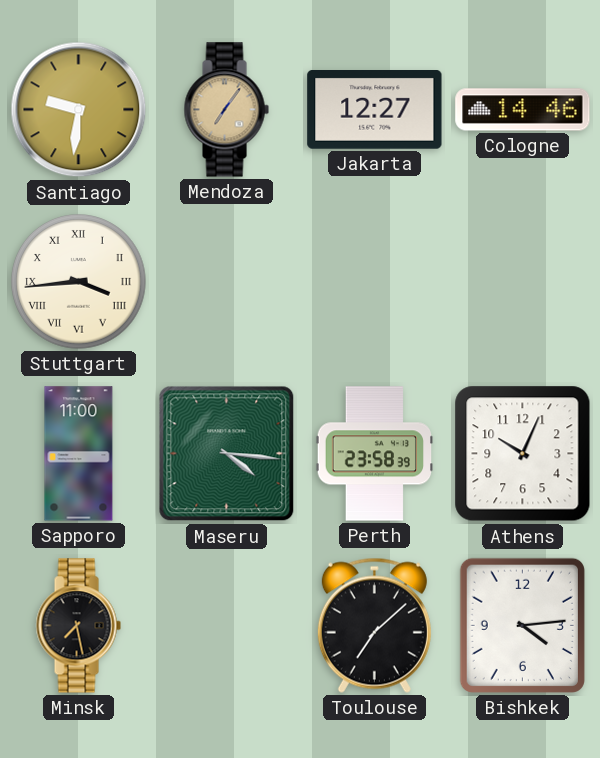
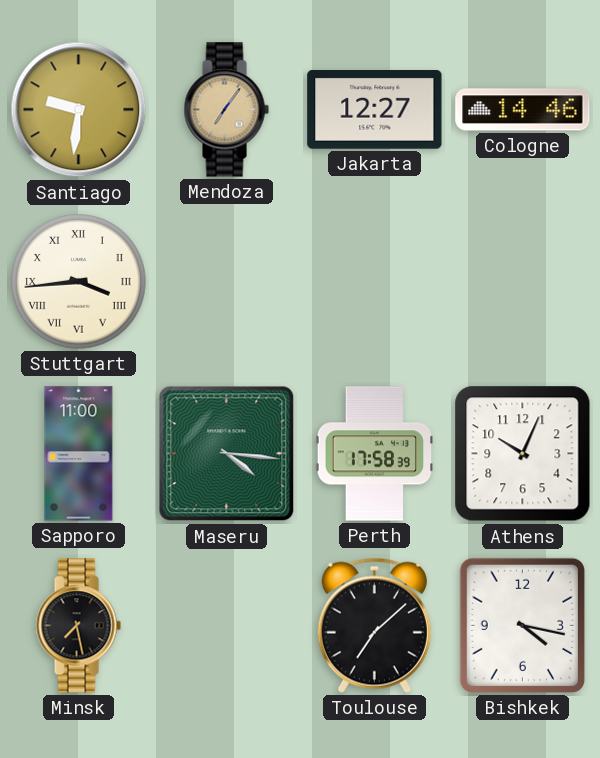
Perth: 23:58 -> 17:58
Bishkek: 4:14 -> 4:17
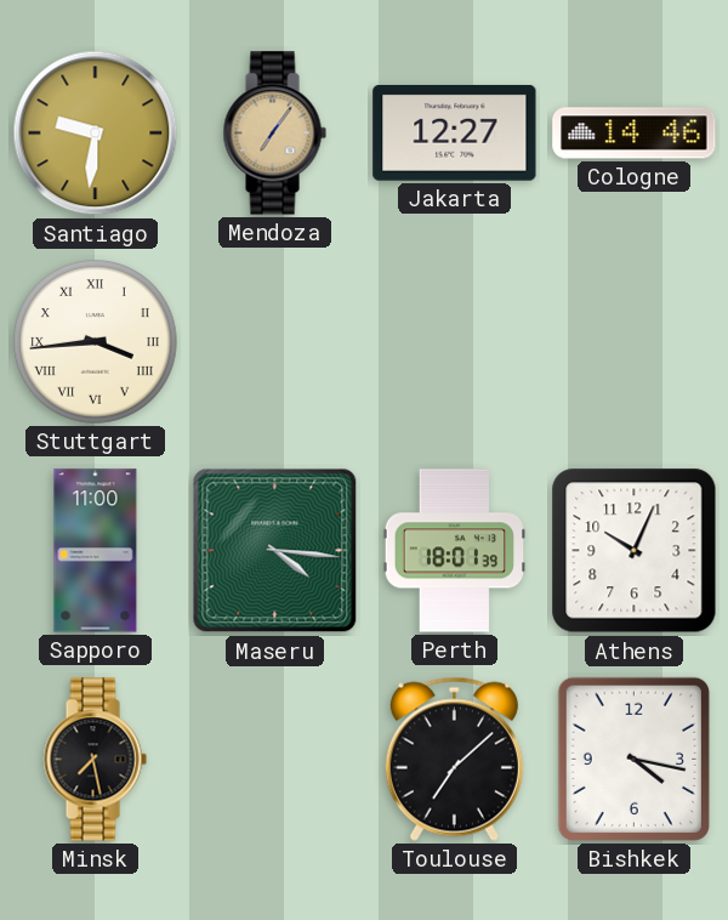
Perth: 17:58 -> 18:01
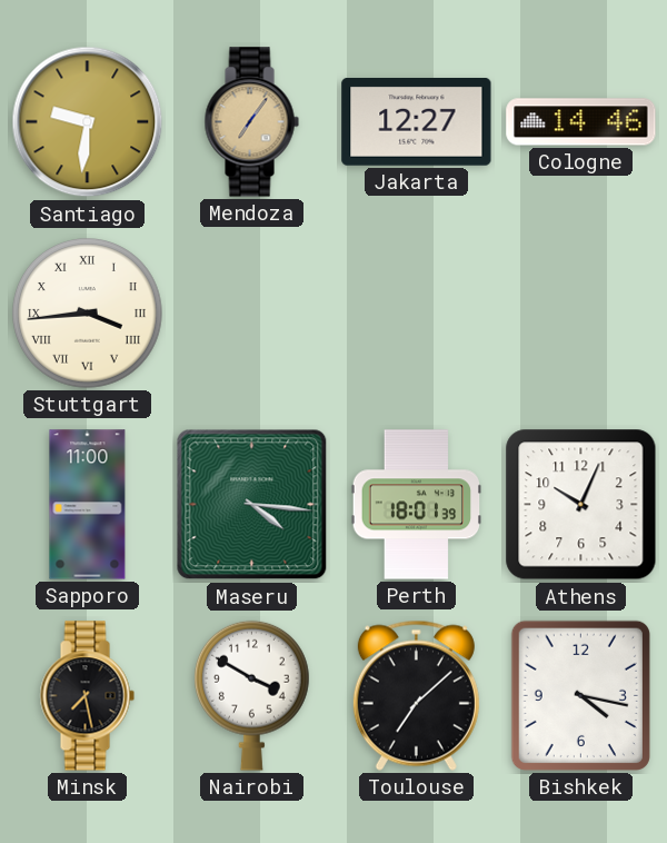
Nairobi: none -> 3:50
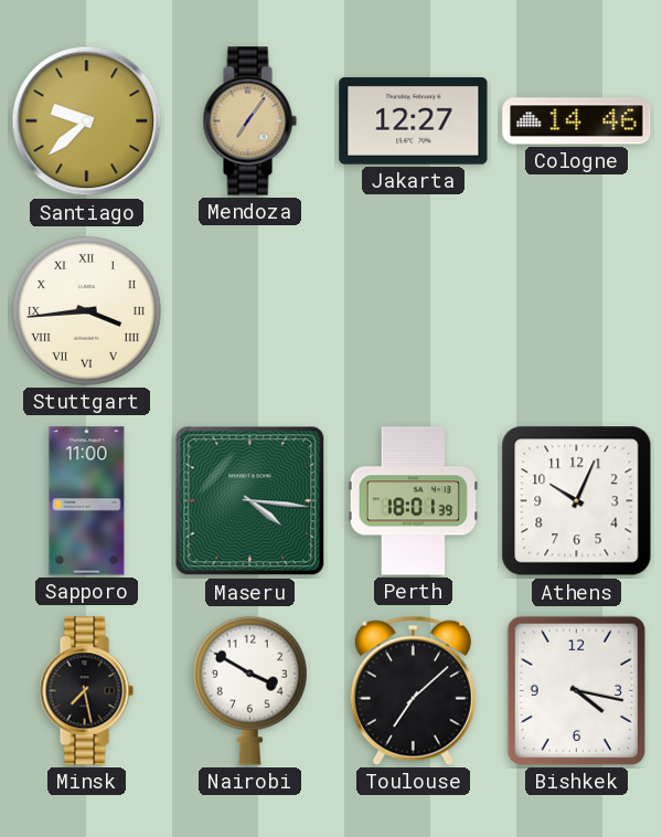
Santiago: 9:31 -> 9:38
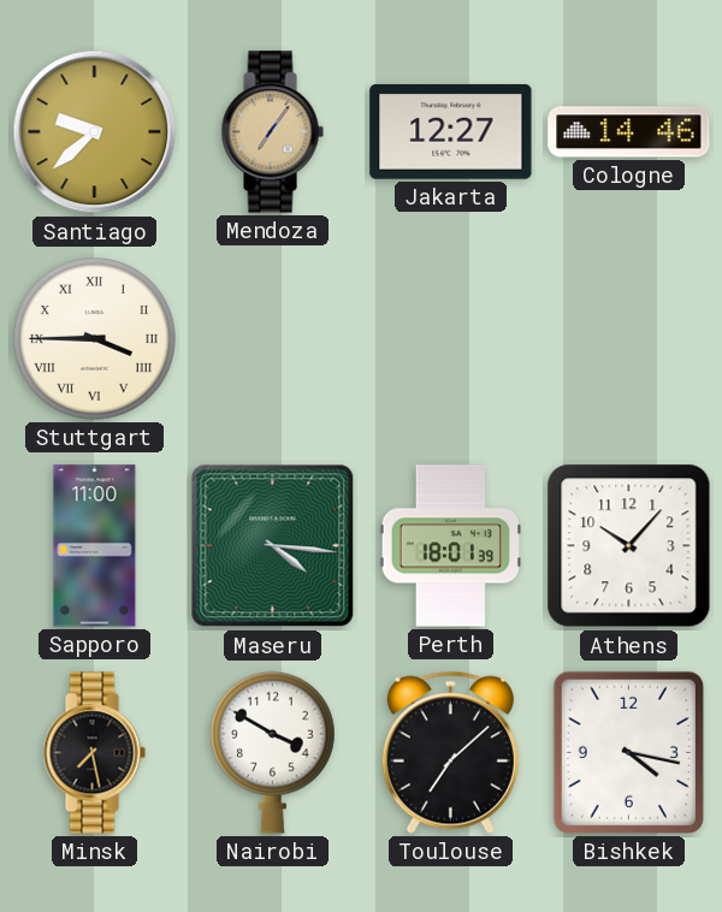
Stuttgart: 3:44 -> 3:45
Athens: 10:04 -> 10:07
